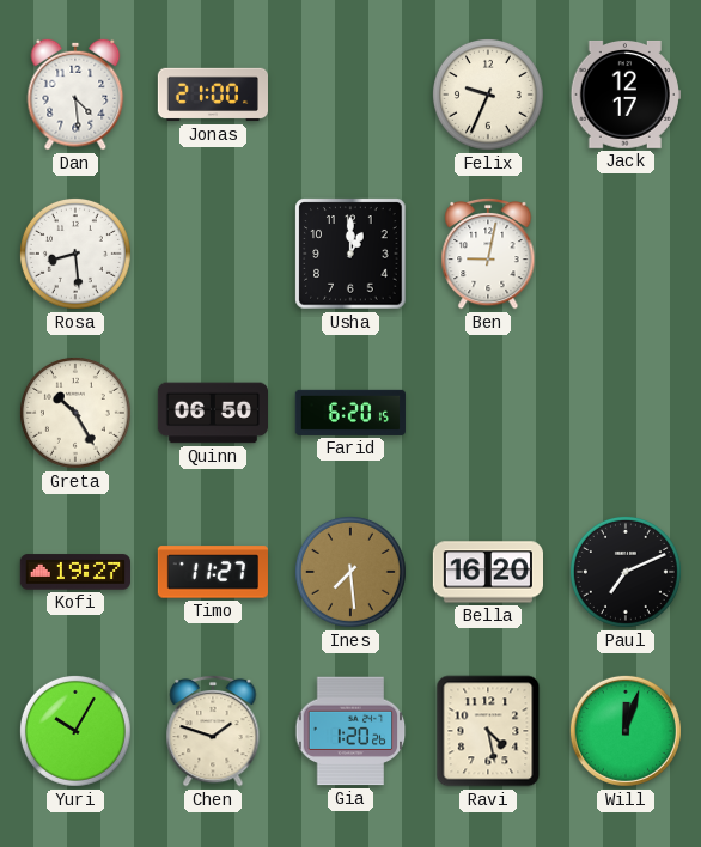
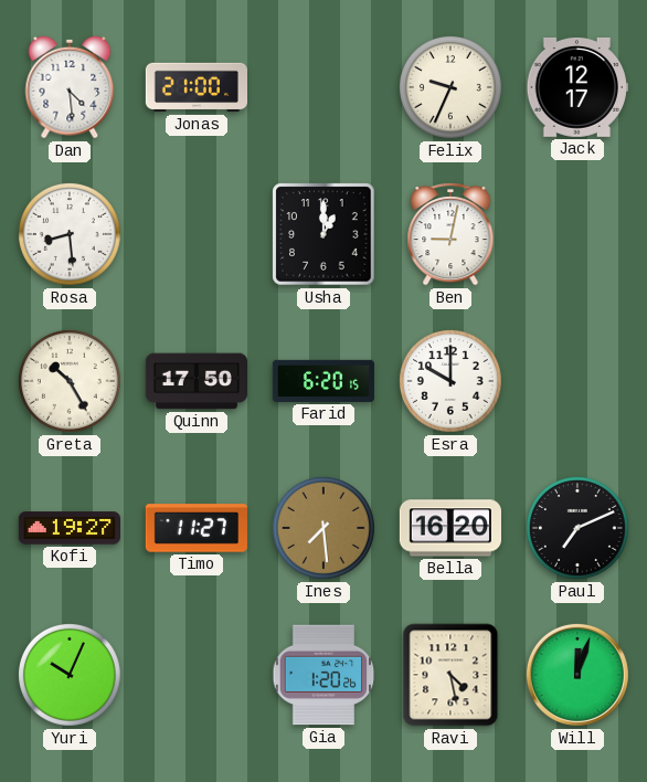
Quinn: 06:50 -> 17:50
Esra: none -> 10:00
Yuri: 10:05 -> 10:04
Chen: 1:48 -> none
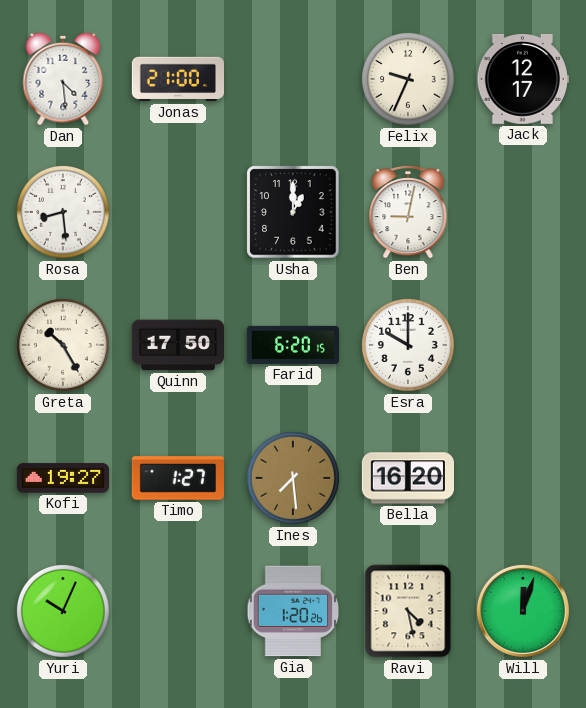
Timo: 11:27 -> 1:27
Paul: 7:11 -> none
